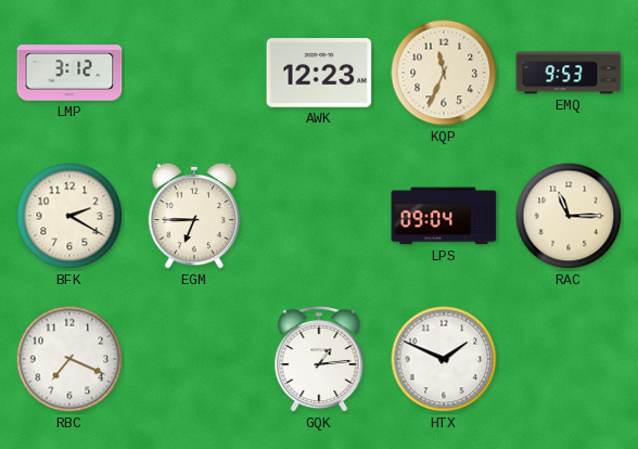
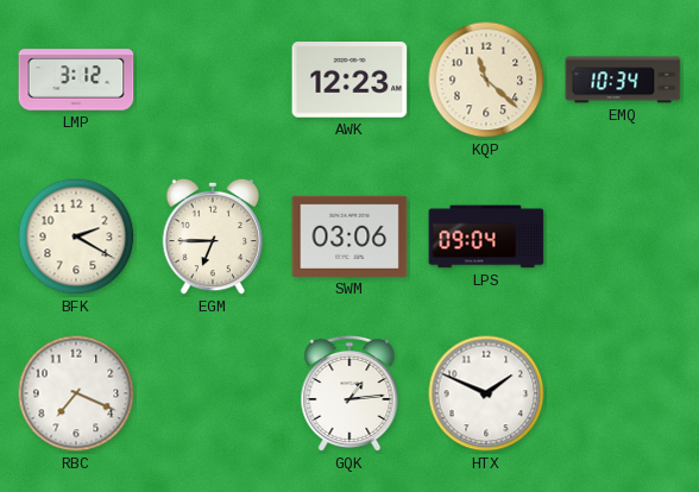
KQP: 11:34 -> 11:22
EMQ: 9:53 -> 10:34
SWM: none -> 03:06
RAC: 11:15 -> none
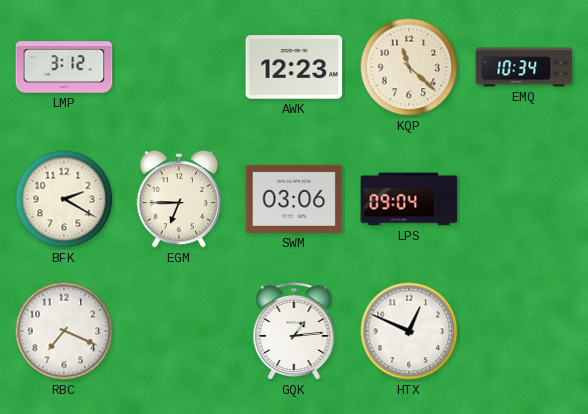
HTX: 1:49 -> 12:49
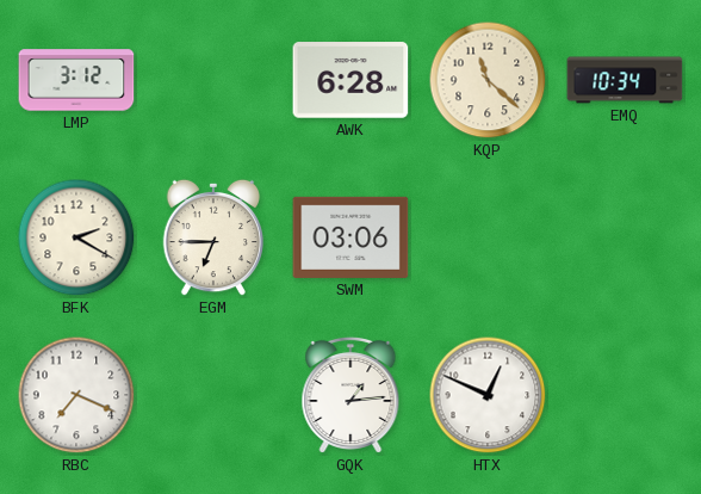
AWK: 12:23 -> 6:28
LPS: 09:04 -> none
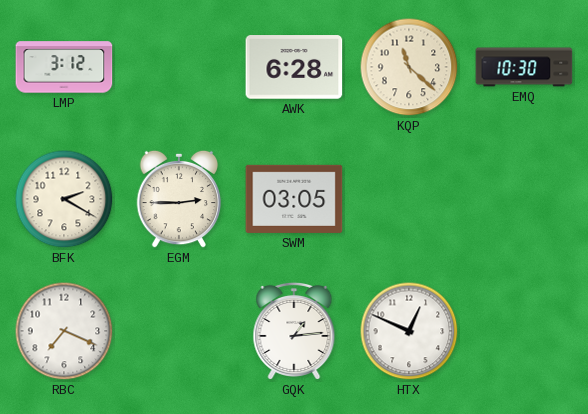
EMQ: 10:34 -> 10:30
EGM: 6:45 -> 2:45
SWM: 03:06 -> 03:05
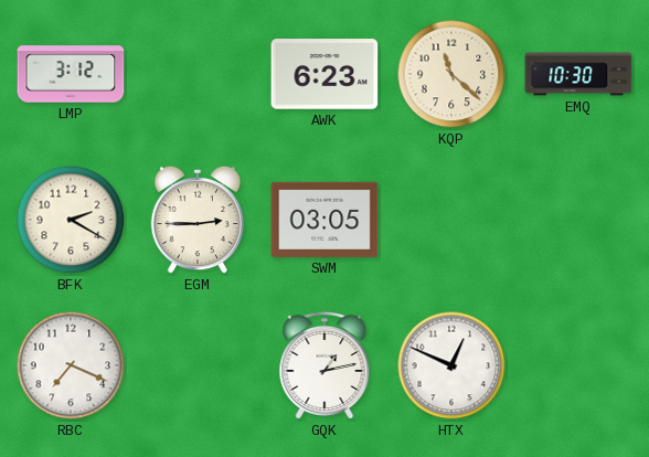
AWK: 6:28 -> 6:23
GQK: 1:14 -> 1:13
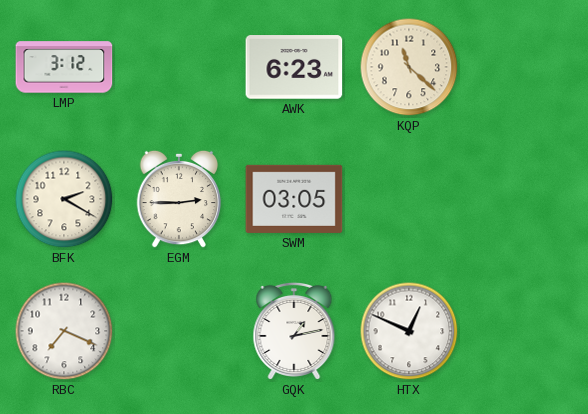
EMQ: 10:30 -> none
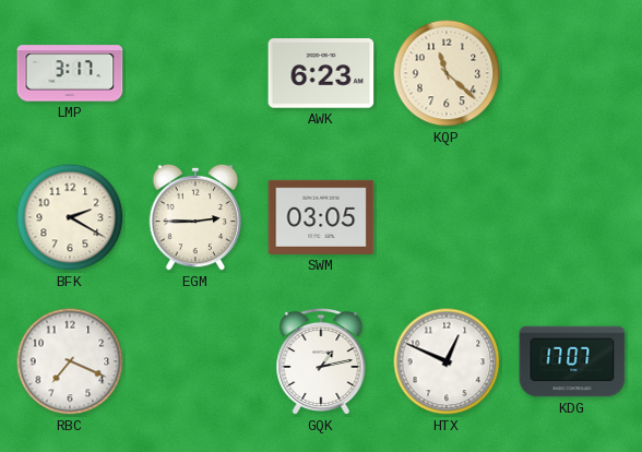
LMP: 3:12 -> 3:17
KDG: none -> 17:07
